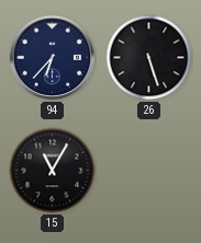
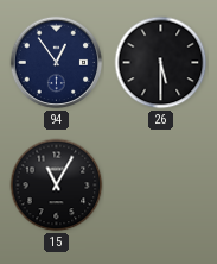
94: 6:37 -> 12:54
26: 5:27 -> 5:30
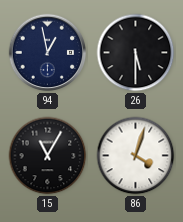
94: 12:54 -> 12:58
86: none -> 4:03
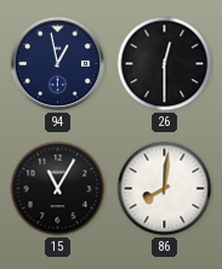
26: 5:30 -> 12:30
86: 4:03 -> 8:01
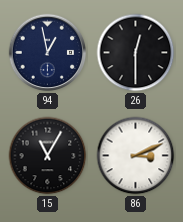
86: 8:01 -> 3:11
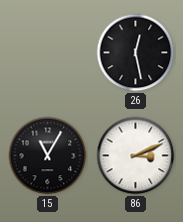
94: 12:58 -> none
26: 12:30 -> 12:28
